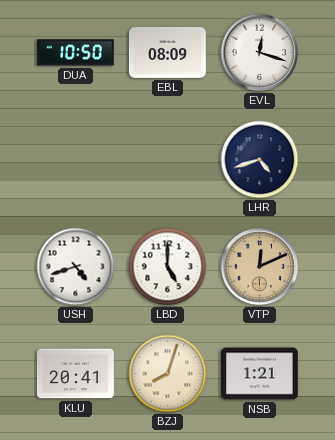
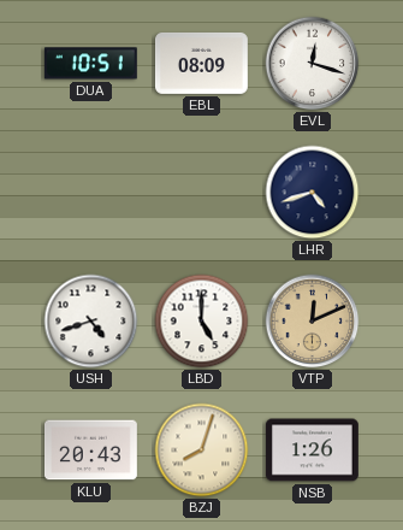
DUA: 10:50 -> 10:51
KLU: 20:41 -> 20:43
NSB: 1:21 -> 1:26
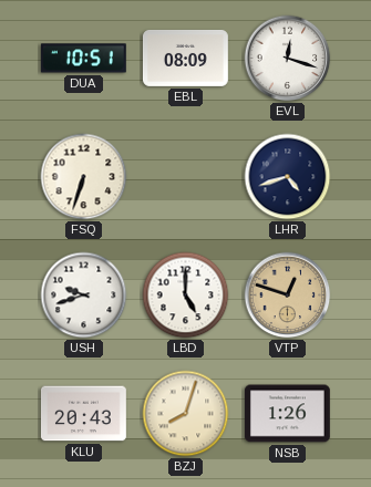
FSQ: none -> 6:33
USH: 4:42 -> 9:42
VTP: 12:11 -> 12:48
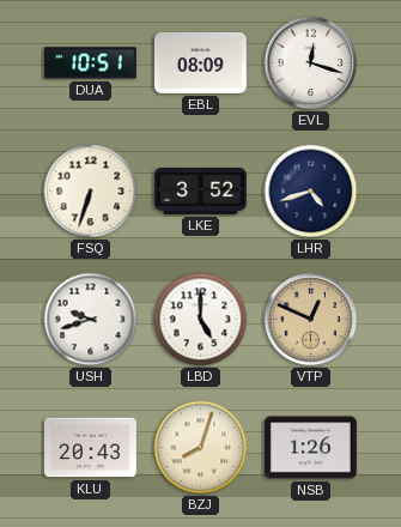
LKE: none -> 3:52
VTP: 12:48 -> 12:49
